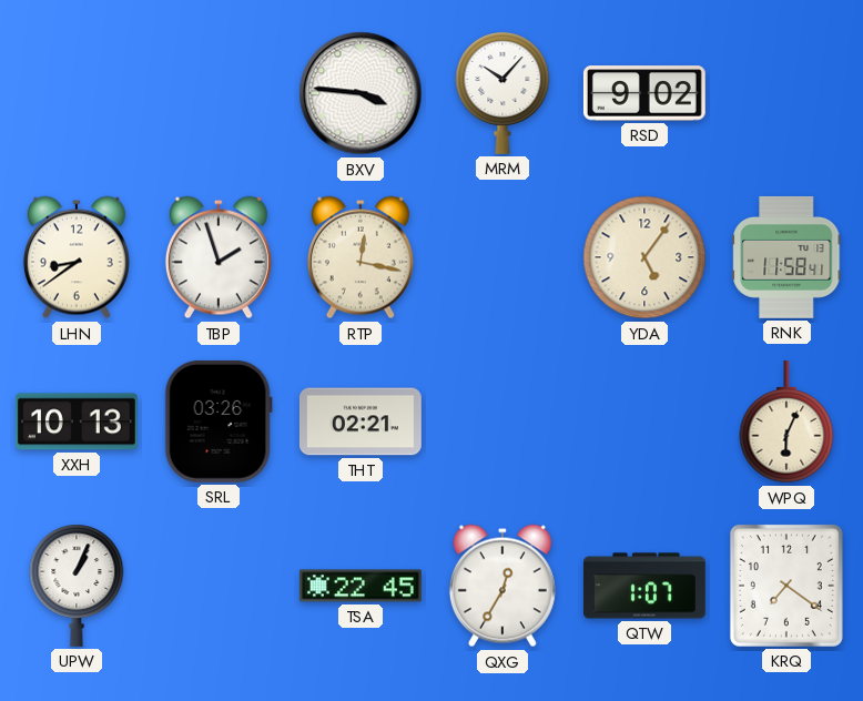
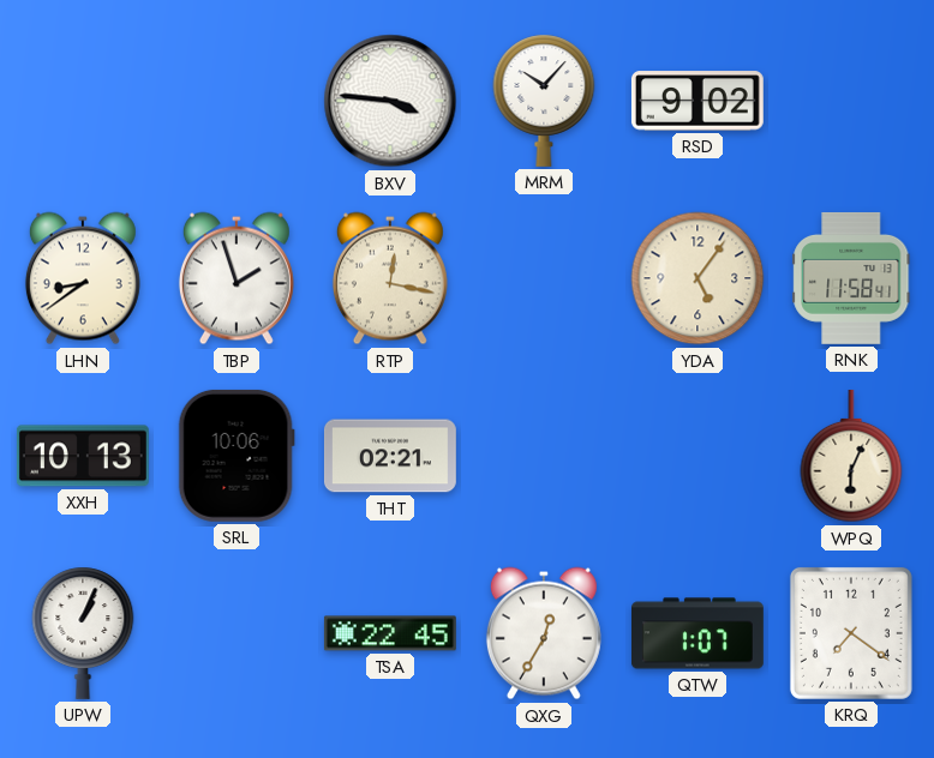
SRL: 03:26 -> 10:06
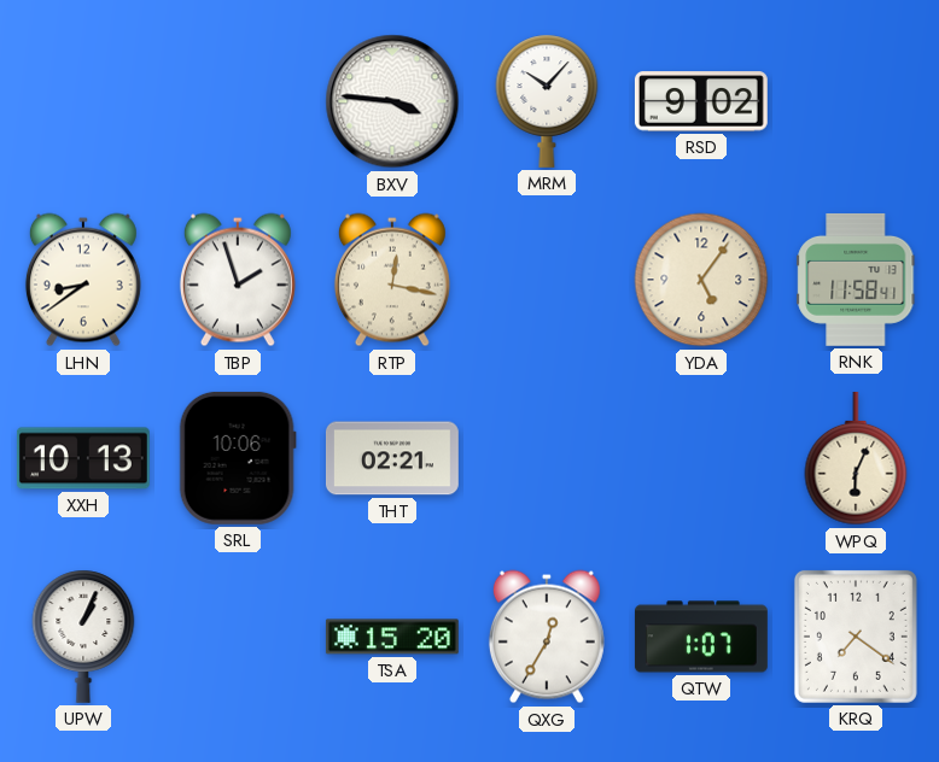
TSA: 22:45 -> 15:20
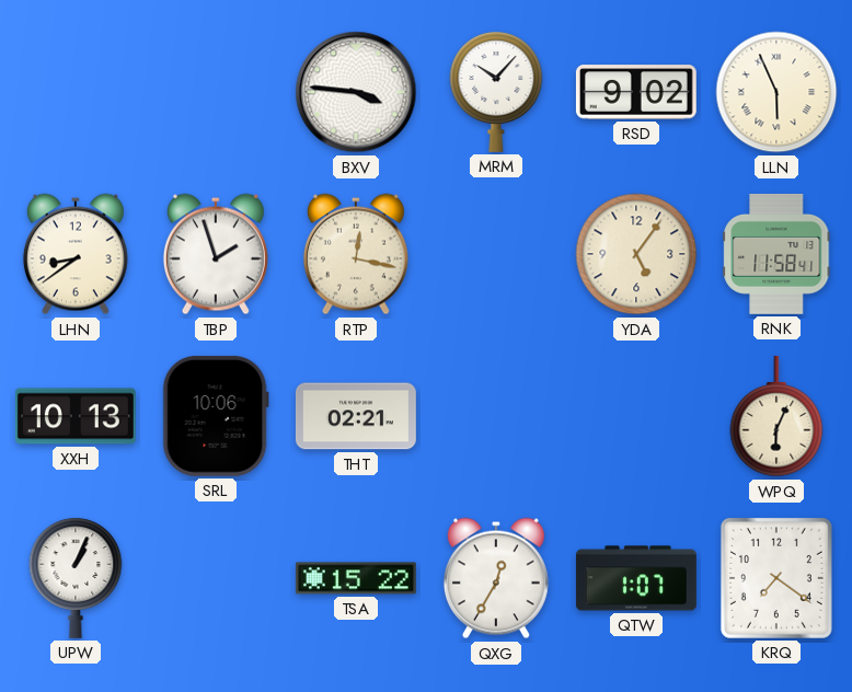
LLN: none -> 5:56
TSA: 15:20 -> 15:22
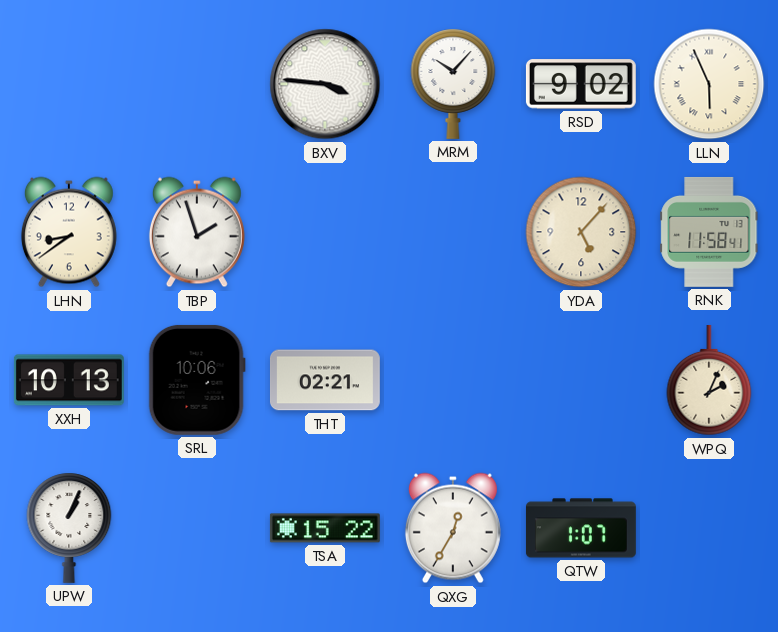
RTP: 12:17 -> none
YDA: 5:06 -> 5:07
WPQ: 6:04 -> 2:04
KRQ: 7:21 -> none
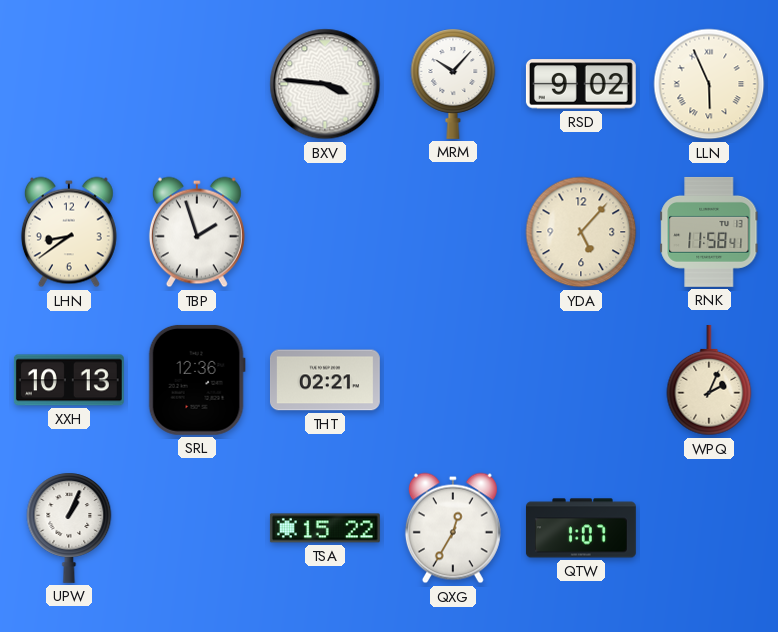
SRL: 10:06 -> 12:36
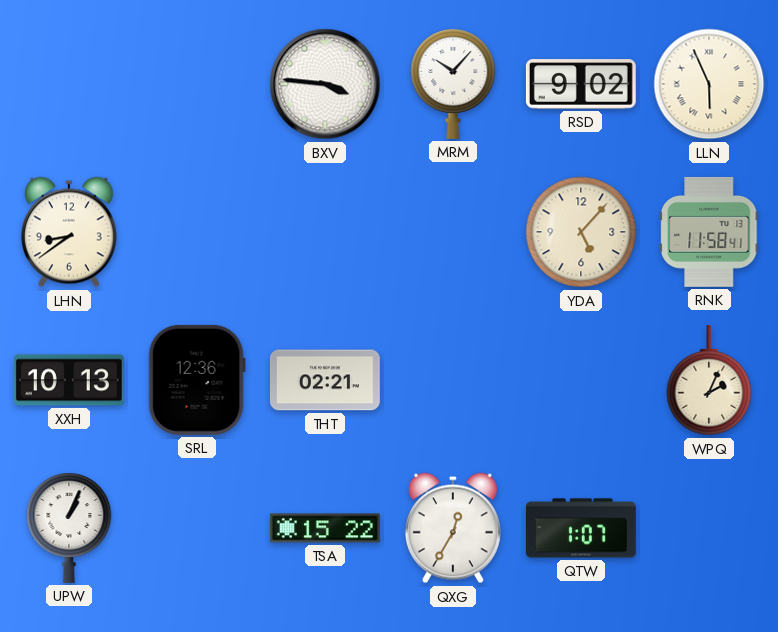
TBP: 1:57 -> none
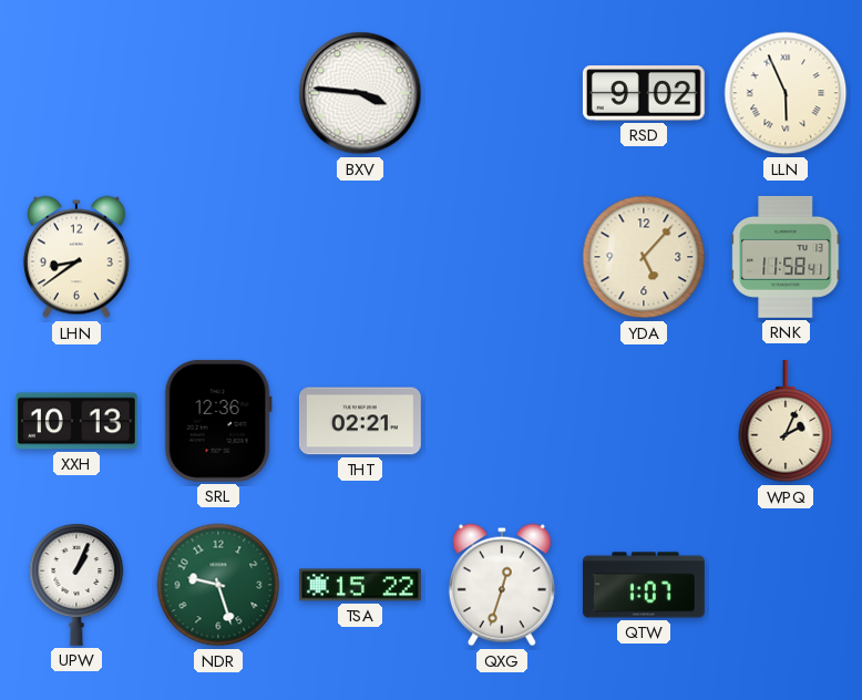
MRM: 10:07 -> none
NDR: none -> 9:27
QXG: 12:35 -> 12:33
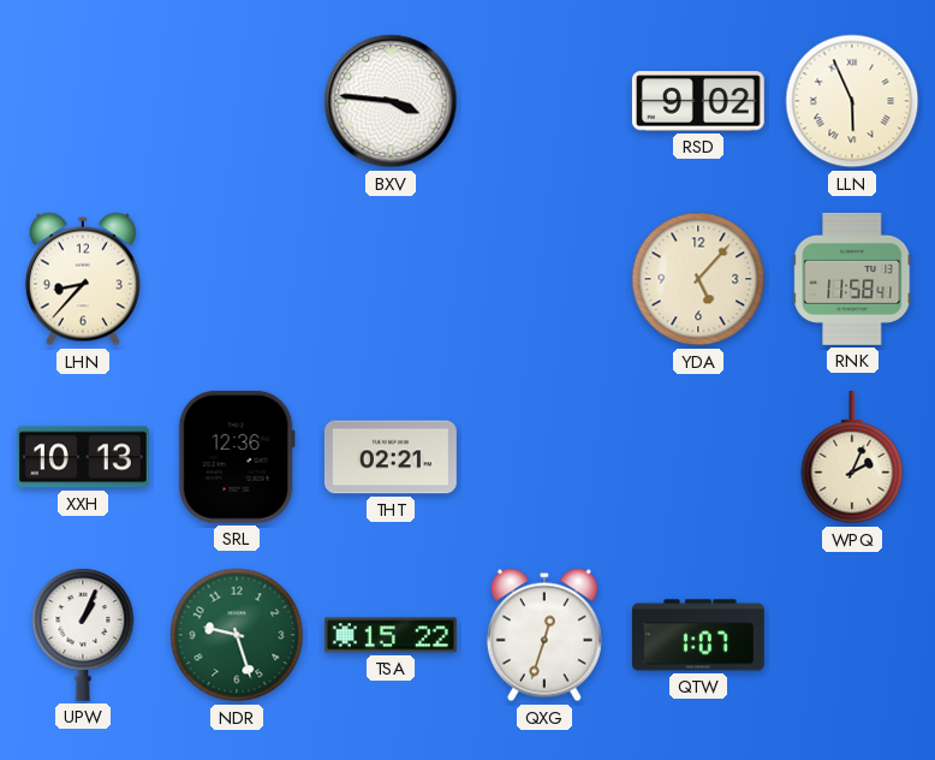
LHN: 8:39 -> 8:37
